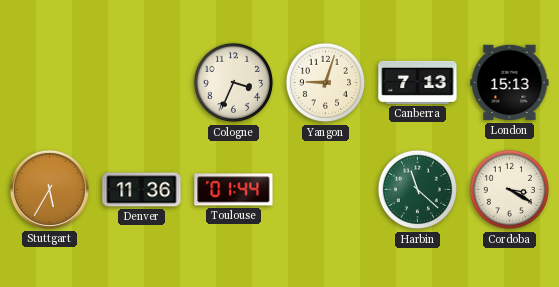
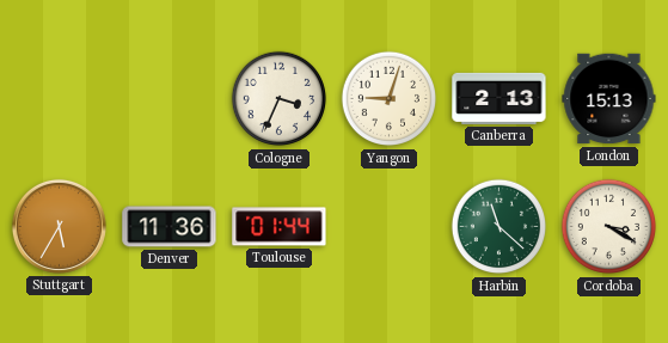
Canberra: 7:13 -> 2:13
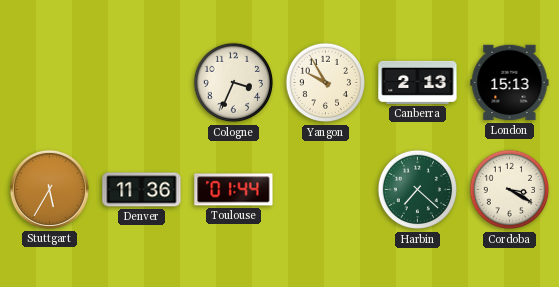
Yangon: 9:03 -> 9:55
Harbin: 11:22 -> 7:22
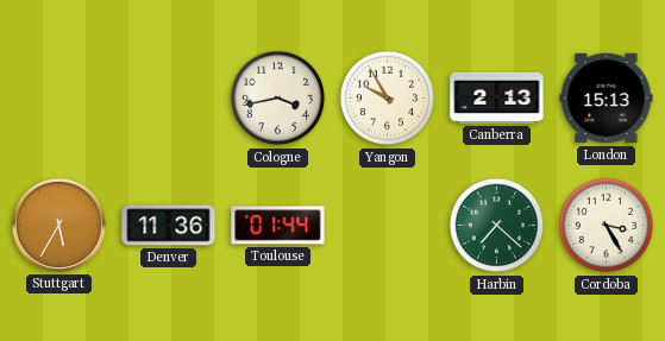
Cologne: 3:34 -> 3:43
Cordoba: 3:20 -> 3:25
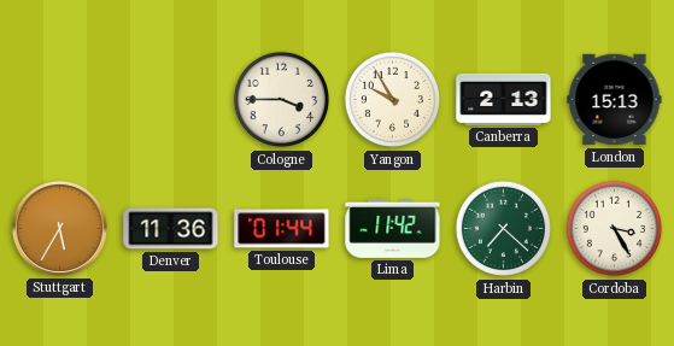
Cologne: 3:43 -> 3:45
Lima: none -> 11:42
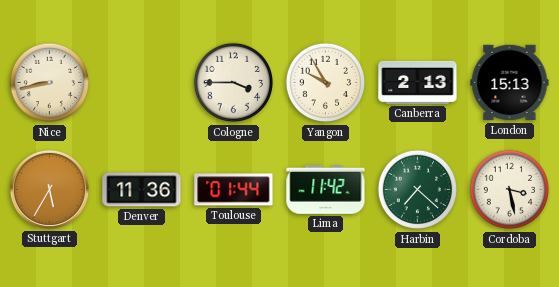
Nice: none -> 8:43
Cordoba: 3:25 -> 3:28
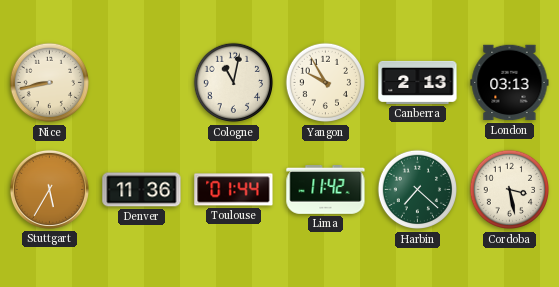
Cologne: 3:45 -> 11:02
London: 15:13 -> 03:13
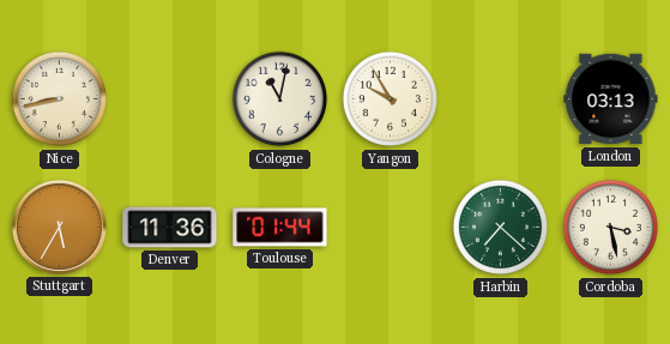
Canberra: 2:13 -> none
Lima: 11:42 -> none
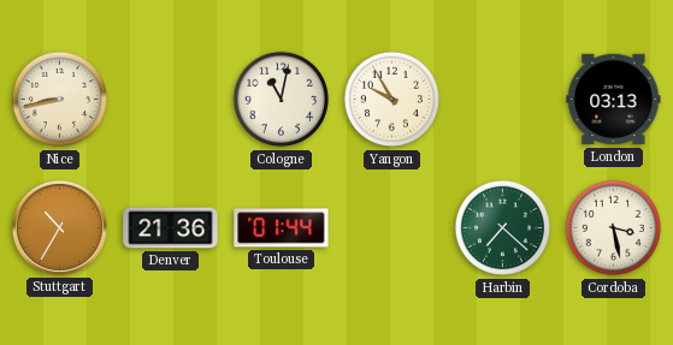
Stuttgart: 5:35 -> 10:35
Denver: 11:36 -> 21:36
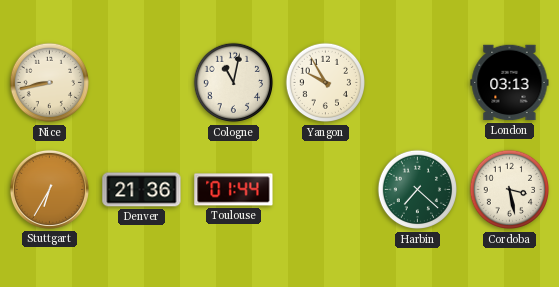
Stuttgart: 10:35 -> 6:35
